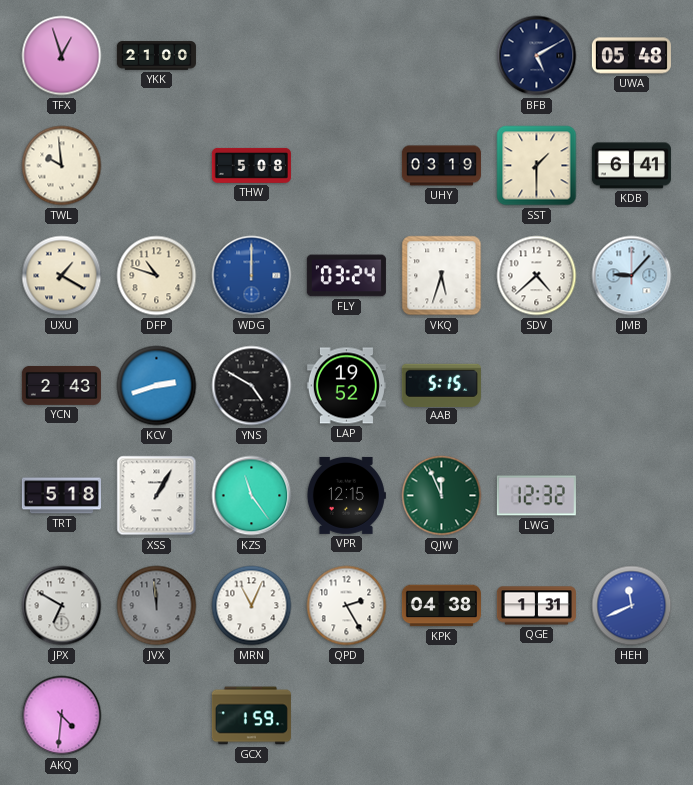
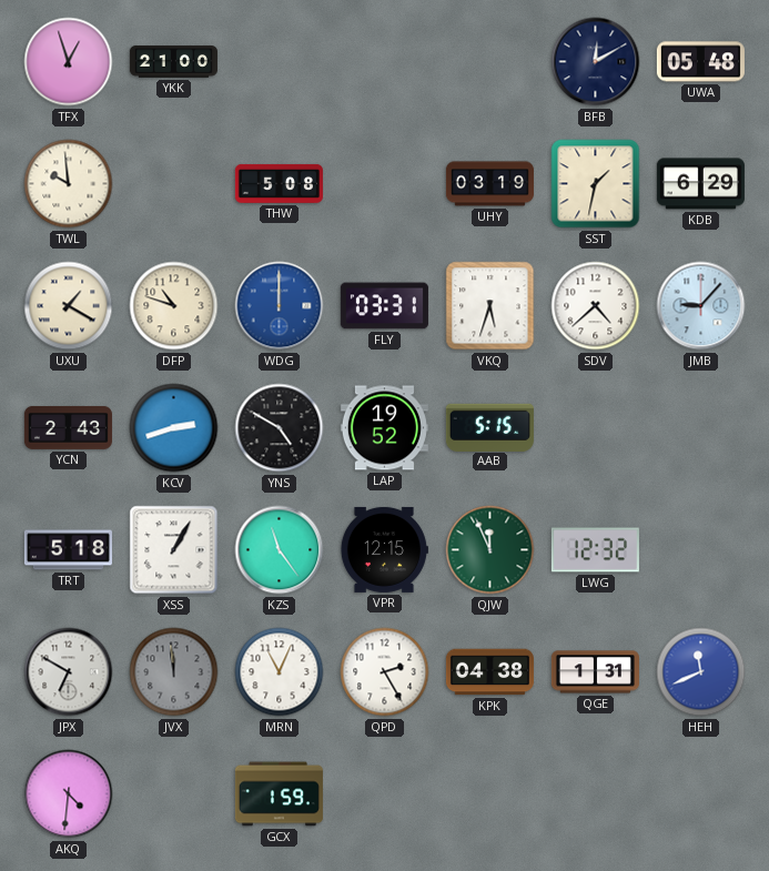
BFB: 5:10 -> 12:10
SST: 1:30 -> 1:32
KDB: 6:41 -> 6:29
FLY: 03:24 -> 03:31
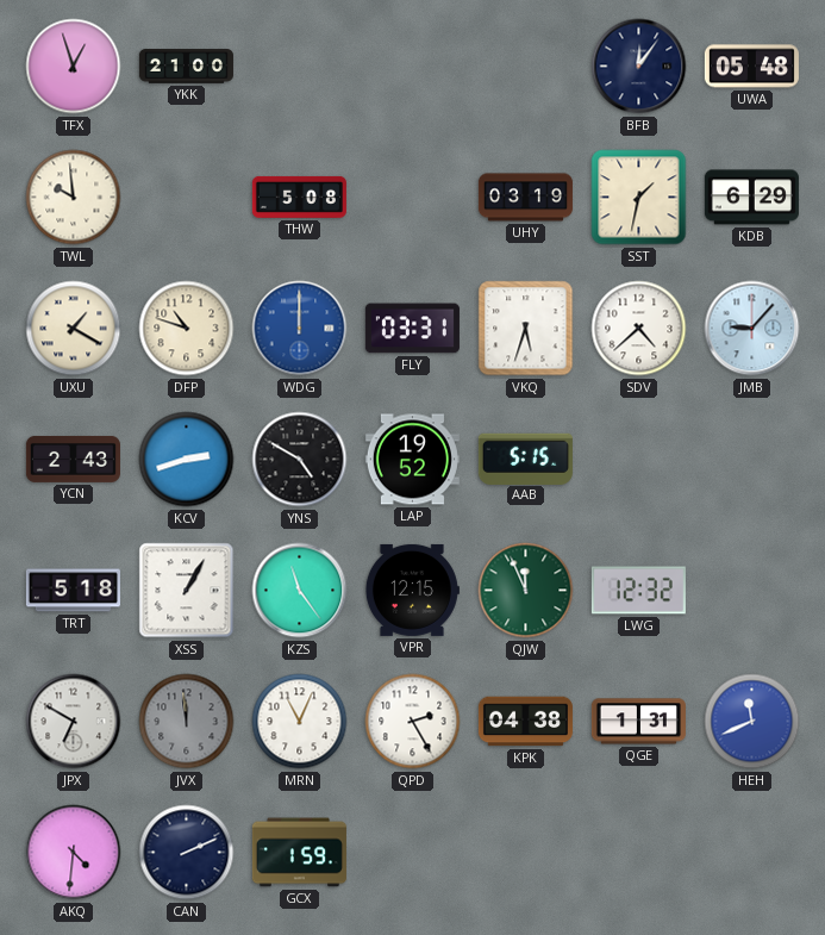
BFB: 12:10 -> 12:06
CAN: none -> 2:11
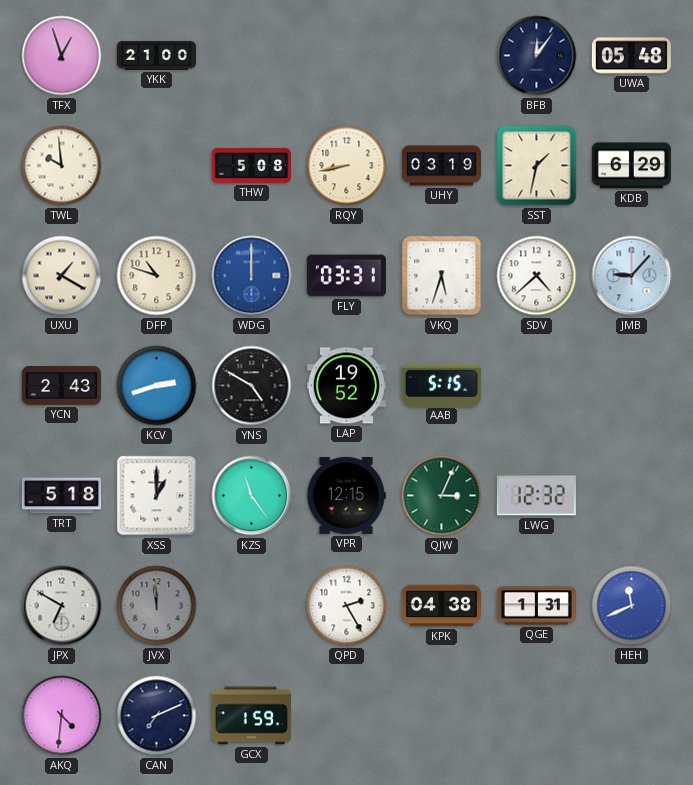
RQY: none -> 8:43
XSS: 1:05 -> 1:00
QJW: 11:56 -> 3:04
MRN: 11:04 -> none
CAN: 2:11 -> 7:11
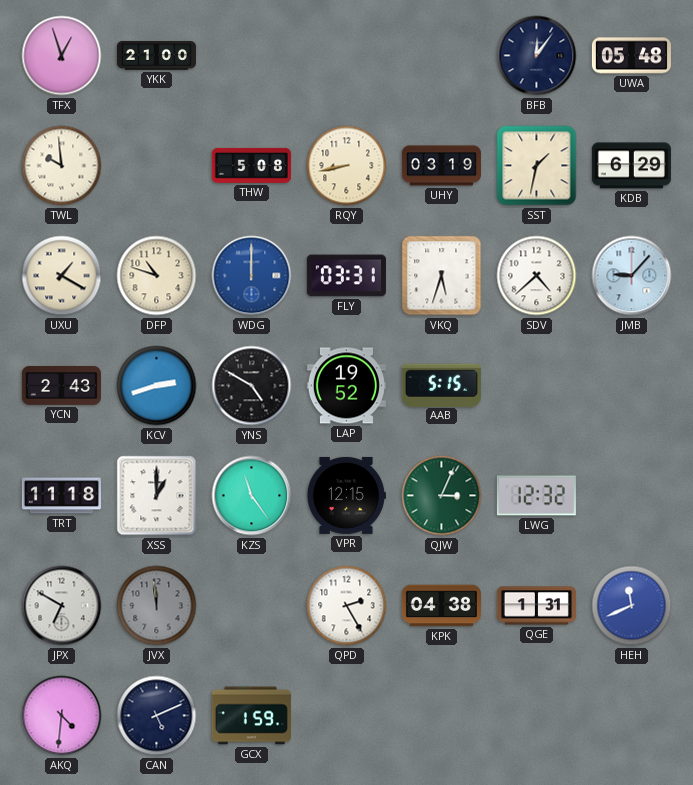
TRT: 5:18 -> 11:18
CAN: 7:11 -> 5:11
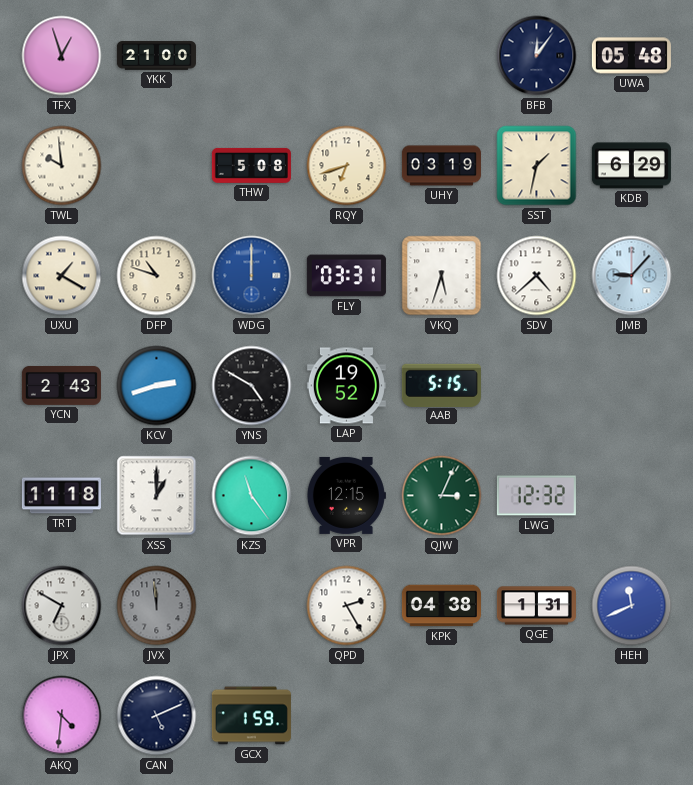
RQY: 8:43 -> 6:42
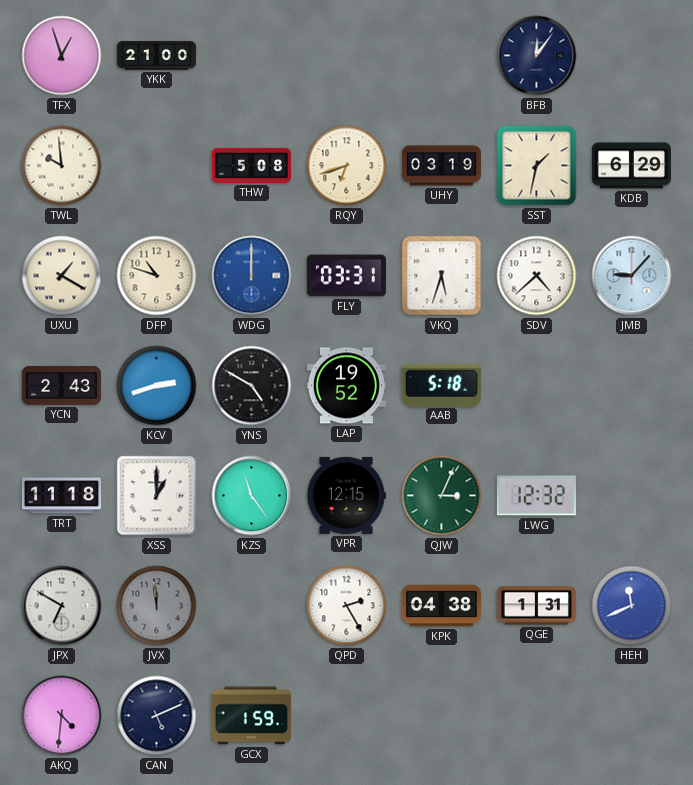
UWA: 05:48 -> none
AAB: 5:15 -> 5:18
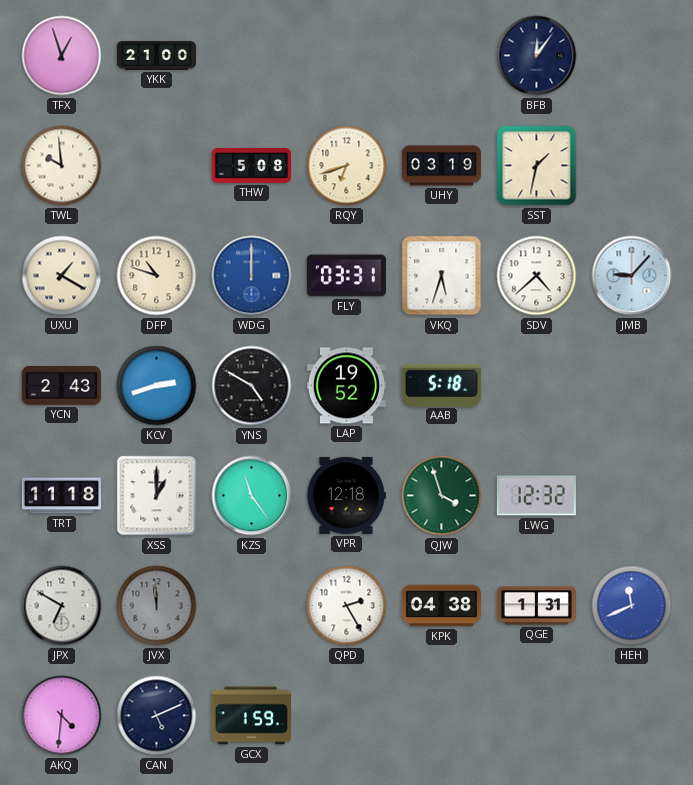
KDB: 6:29 -> none
VPR: 12:15 -> 12:18
QJW: 3:04 -> 3:57
